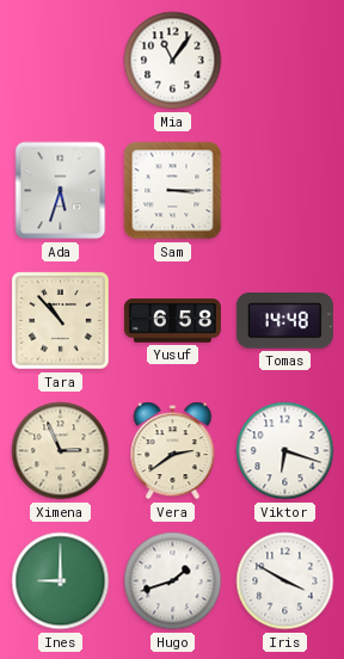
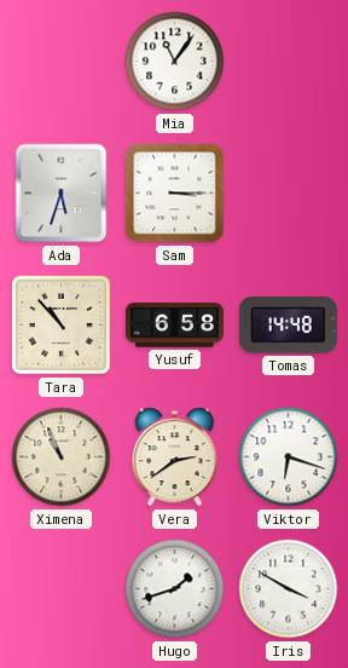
Ximena: 2:56 -> 10:56
Ines: 9:00 -> none
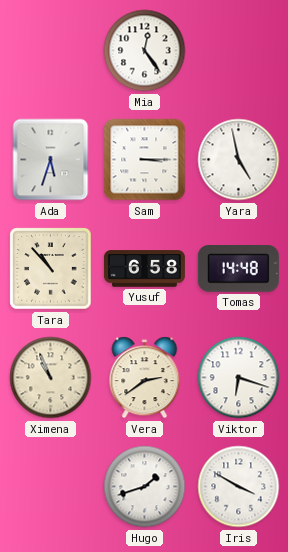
Mia: 11:06 -> 12:24
Yara: none -> 4:58
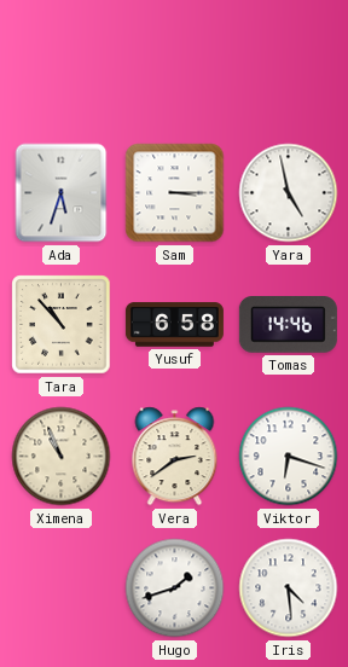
Mia: 12:24 -> none
Tomas: 14:48 -> 14:46
Iris: 3:50 -> 4:29
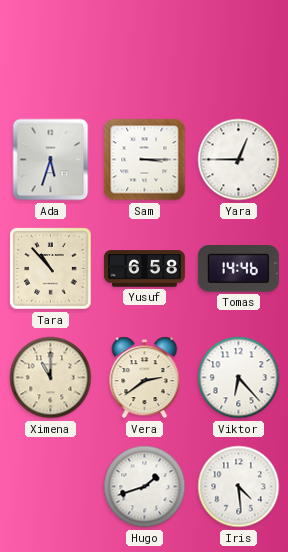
Yara: 4:58 -> 12:45
Ximena: 10:56 -> 11:00
Viktor: 6:18 -> 6:23
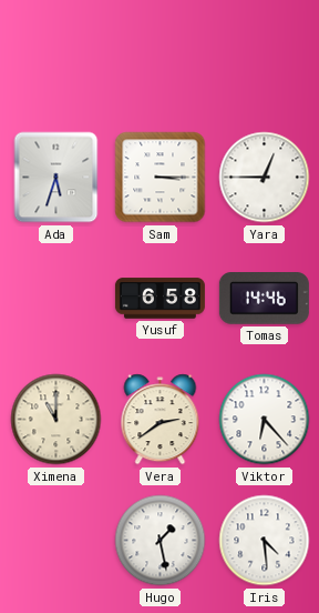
Tara: 10:53 -> none
Hugo: 1:42 -> 1:28
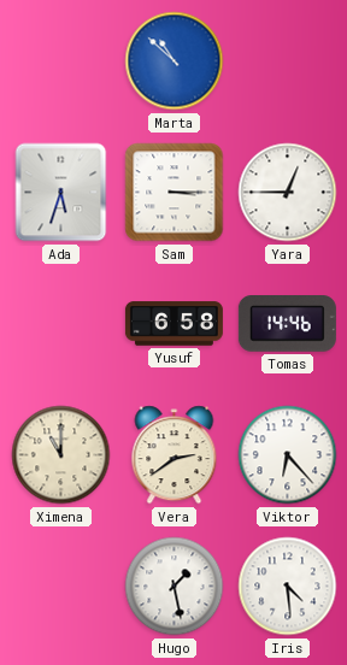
Marta: none -> 10:52
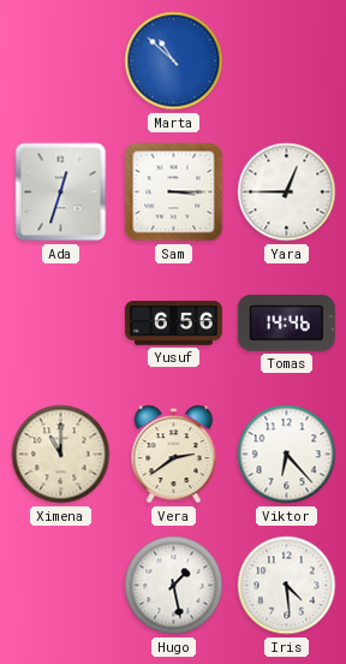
Ada: 5:33 -> 12:33
Yusuf: 6:58 -> 6:56
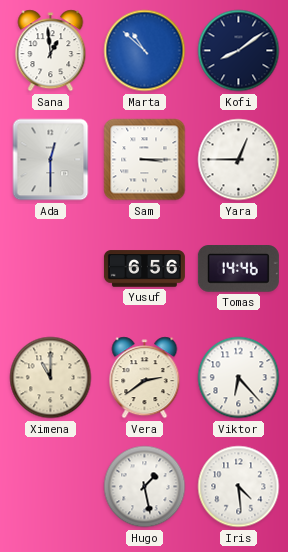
Sana: none -> 12:59
Kofi: none -> 8:09
Ada: 12:33 -> 12:30
